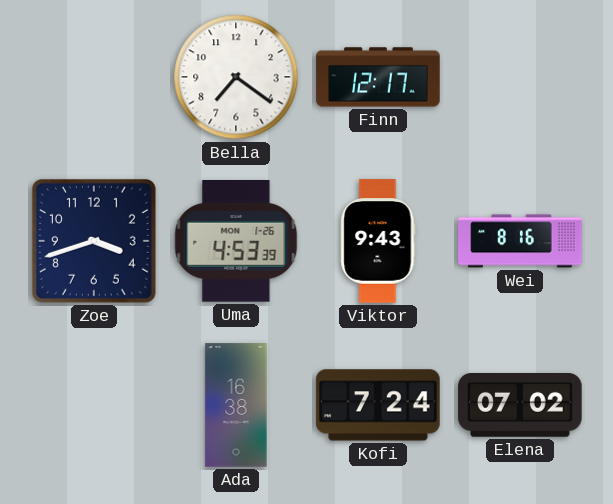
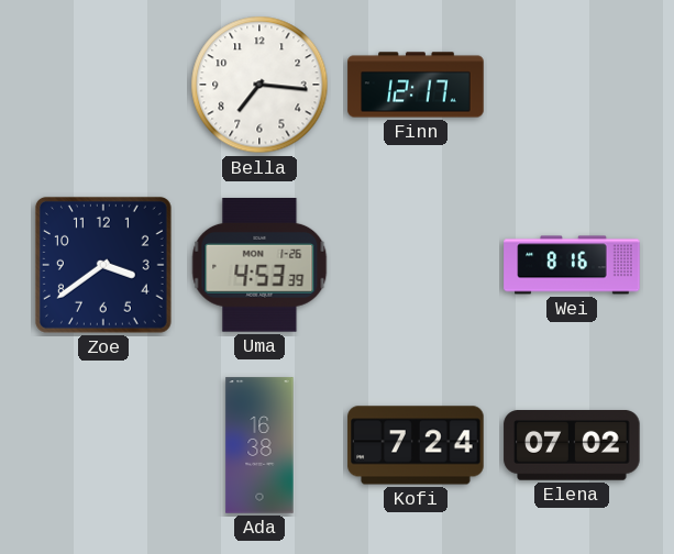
Bella: 7:21 -> 7:16
Zoe: 3:42 -> 3:39
Viktor: 9:43 -> none
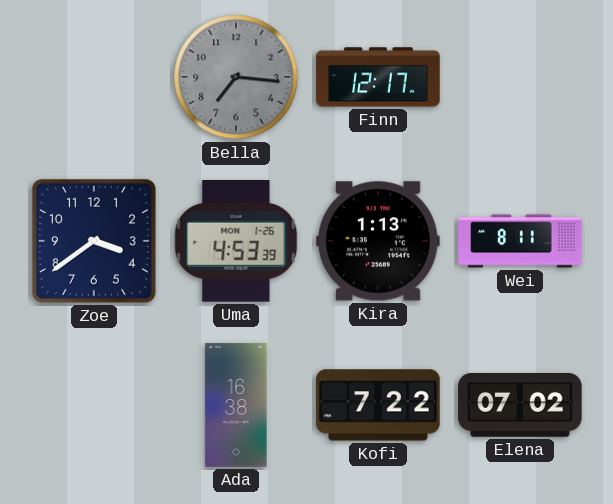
Bella dial: white -> grey
Kira: none -> 1:13
Wei: 8:16 -> 8:11
Kofi: 7:24 -> 7:22
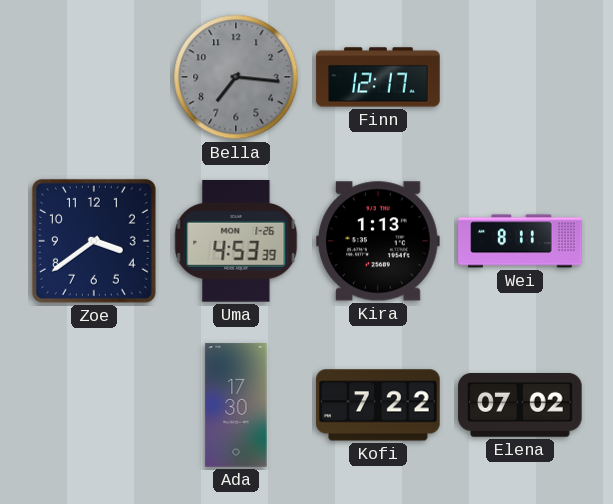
Ada: 16:38 -> 17:30
